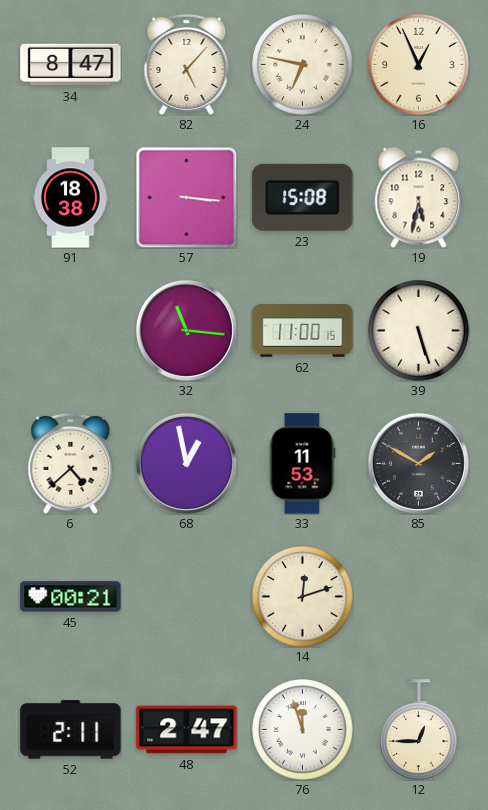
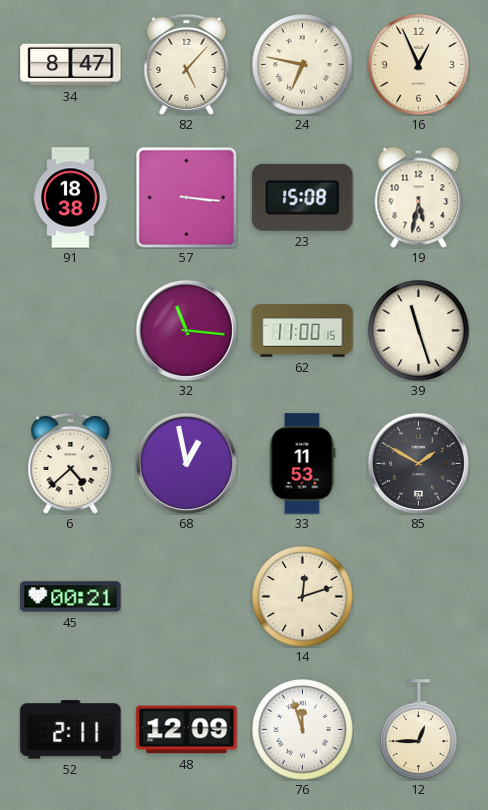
39: 5:27 -> 11:27
48: 2:47 -> 12:09
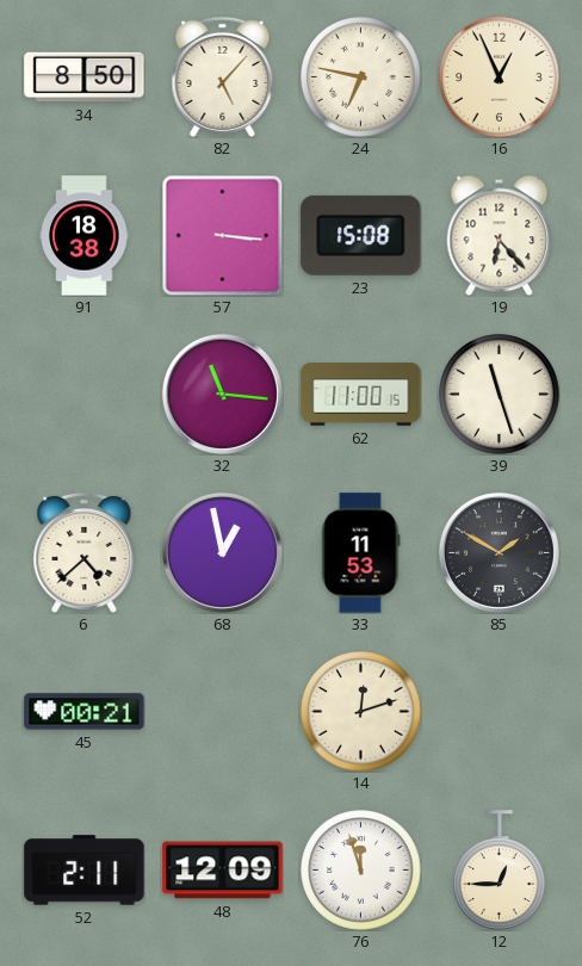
34: 8:47 -> 8:50
19: 5:32 -> 6:23
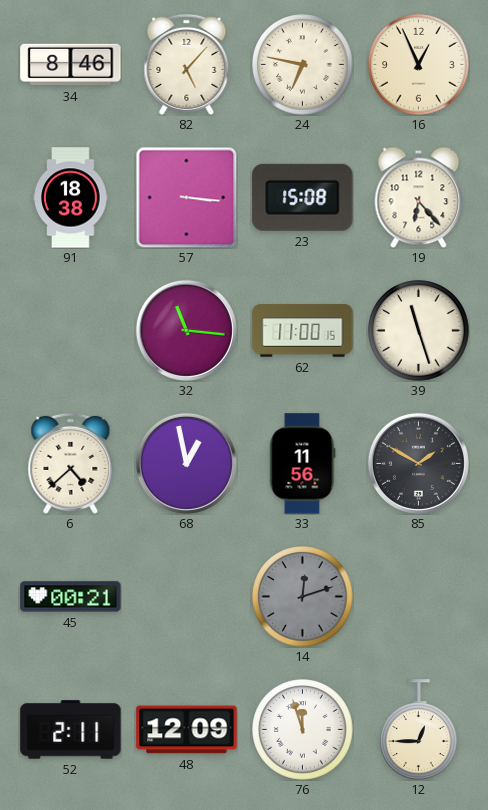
34: 8:50 -> 8:46
33: 11:53 -> 11:56
14 dial: cream -> grey
